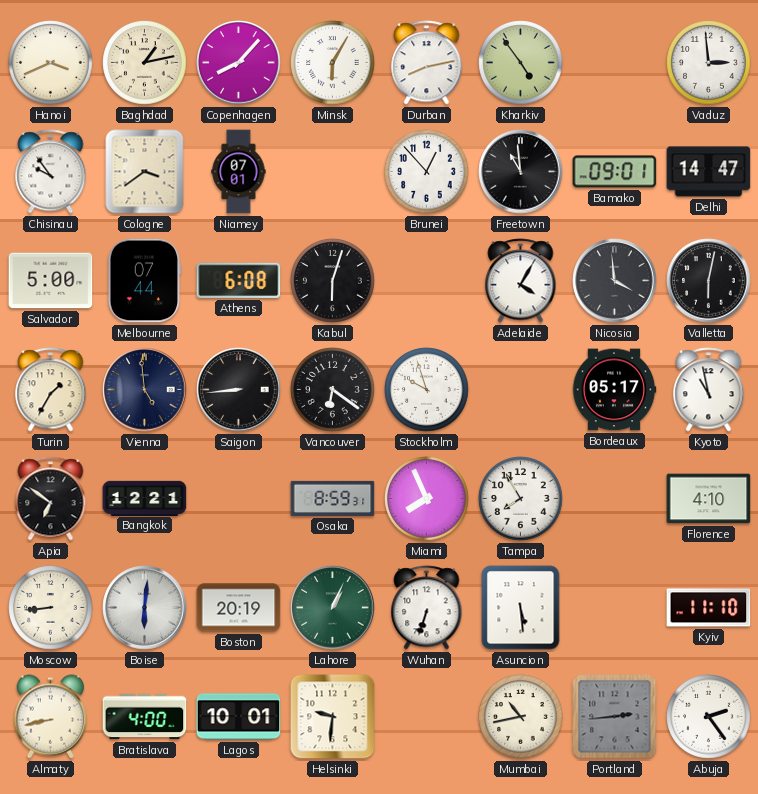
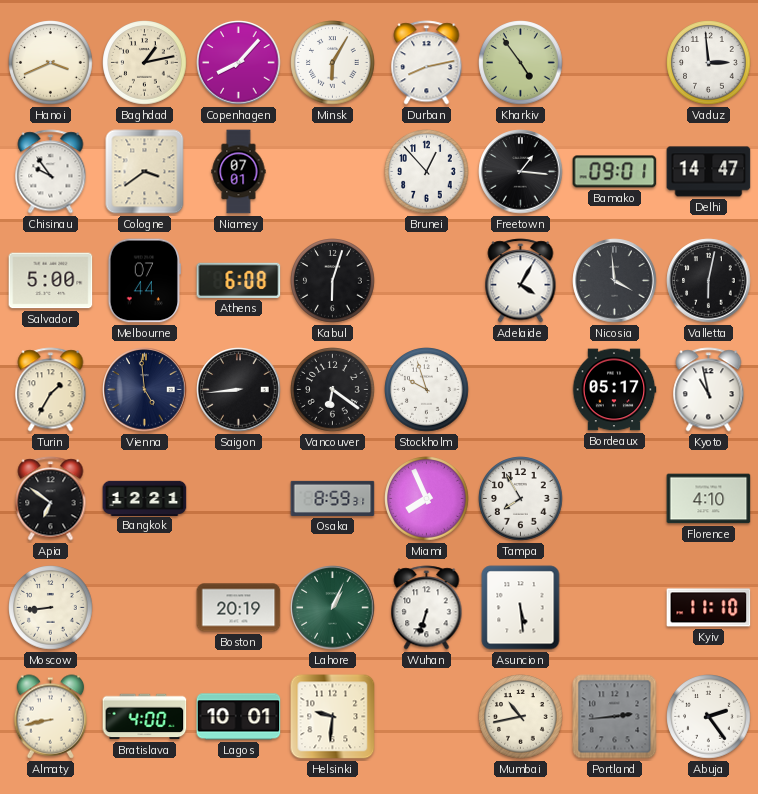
Freetown: 10:59 -> 1:16
Boise: 6:01 -> none
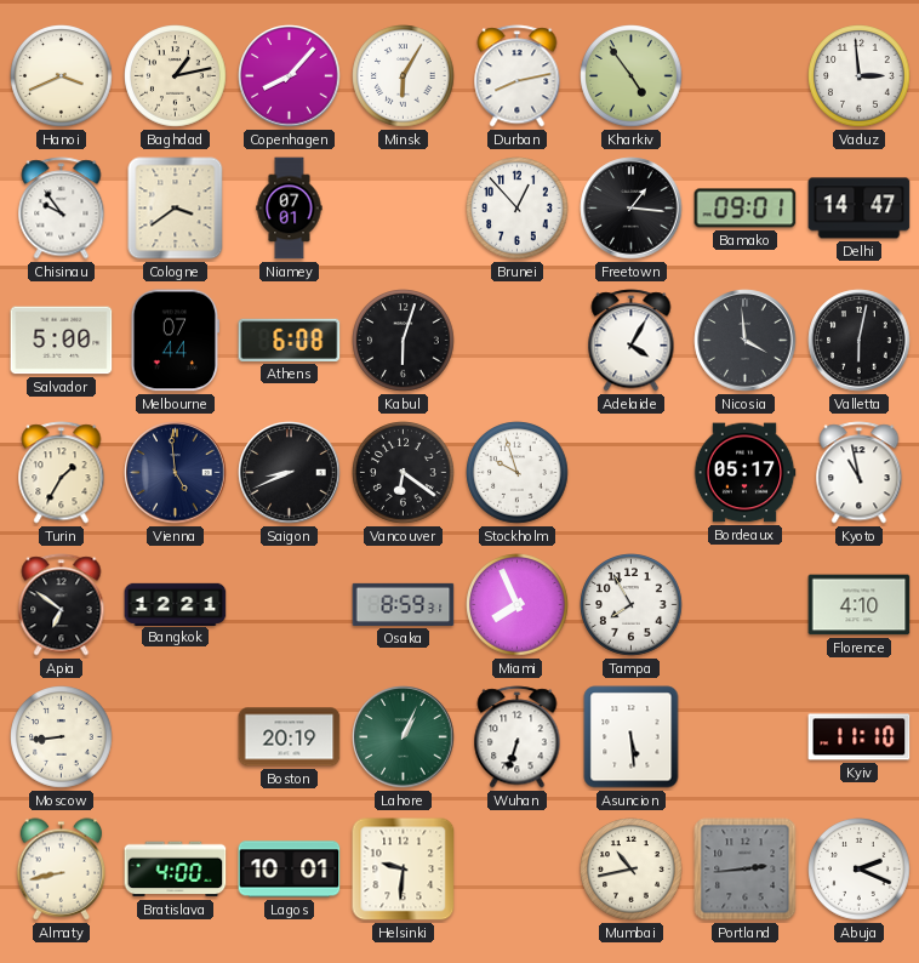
Saigon: 8:44 -> 8:41
Abuja: 2:24 -> 2:19
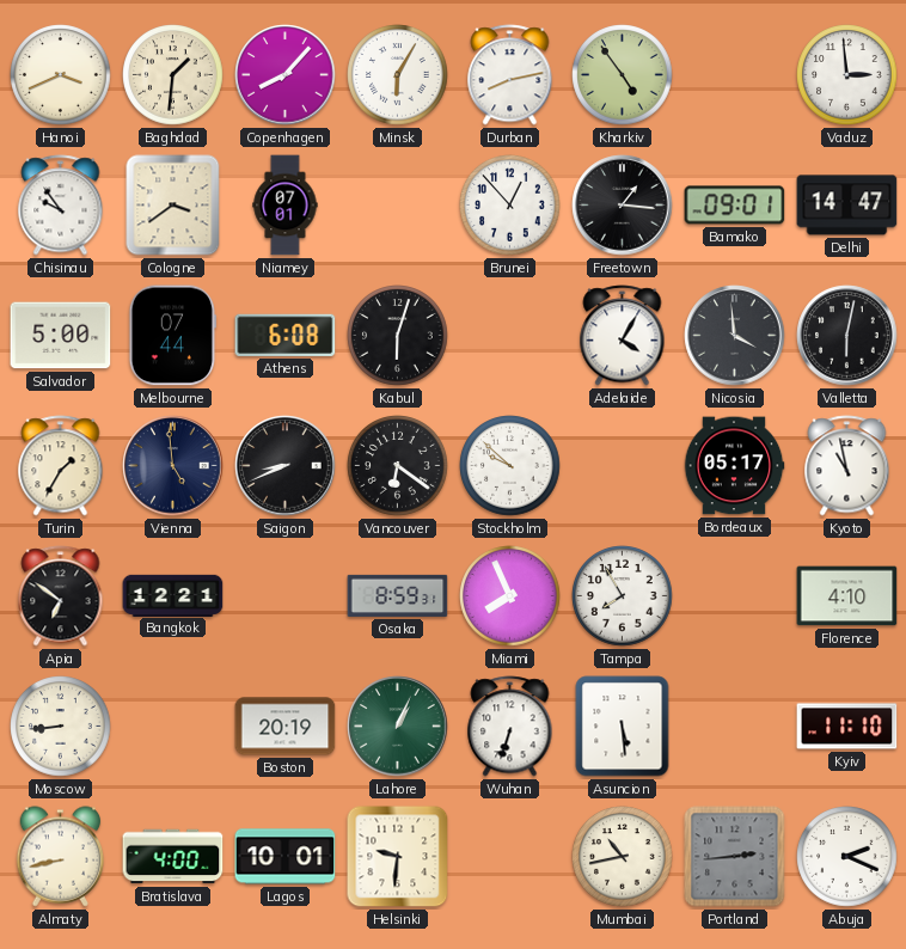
Baghdad: 1:13 -> 1:31
Stockholm: 9:57 -> 9:52
